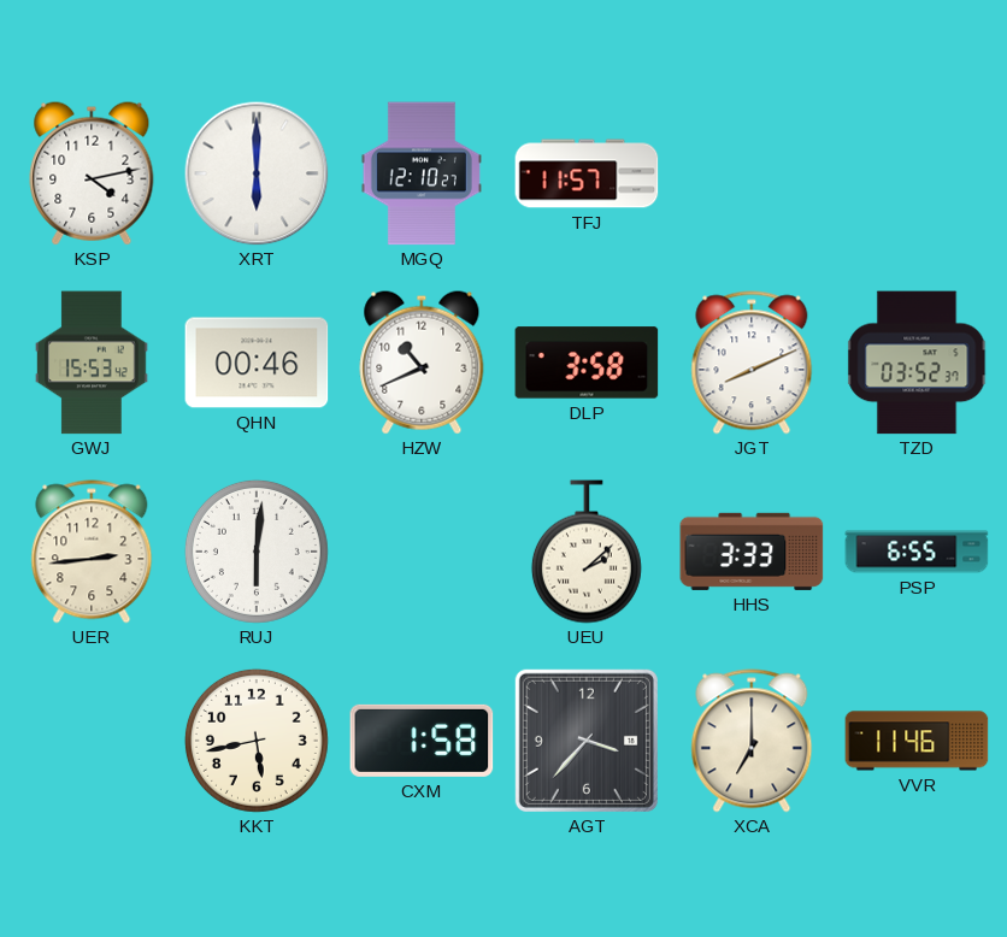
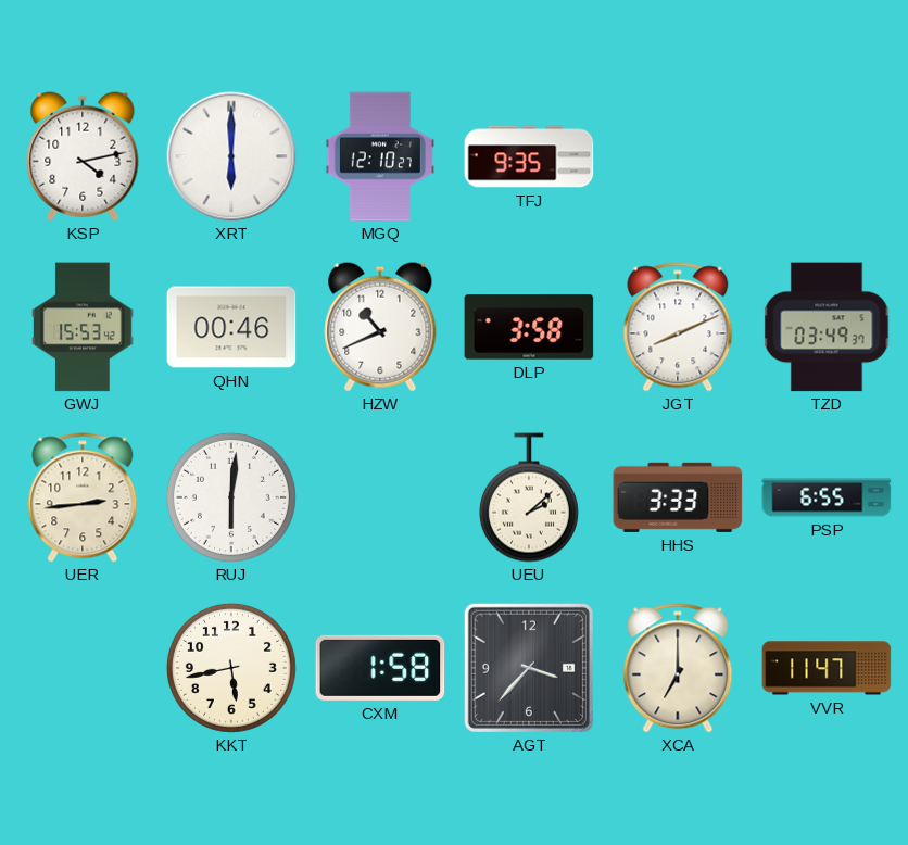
TFJ: 11:57 -> 9:35
TZD: 03:52 -> 03:49
VVR: 11:46 -> 11:47
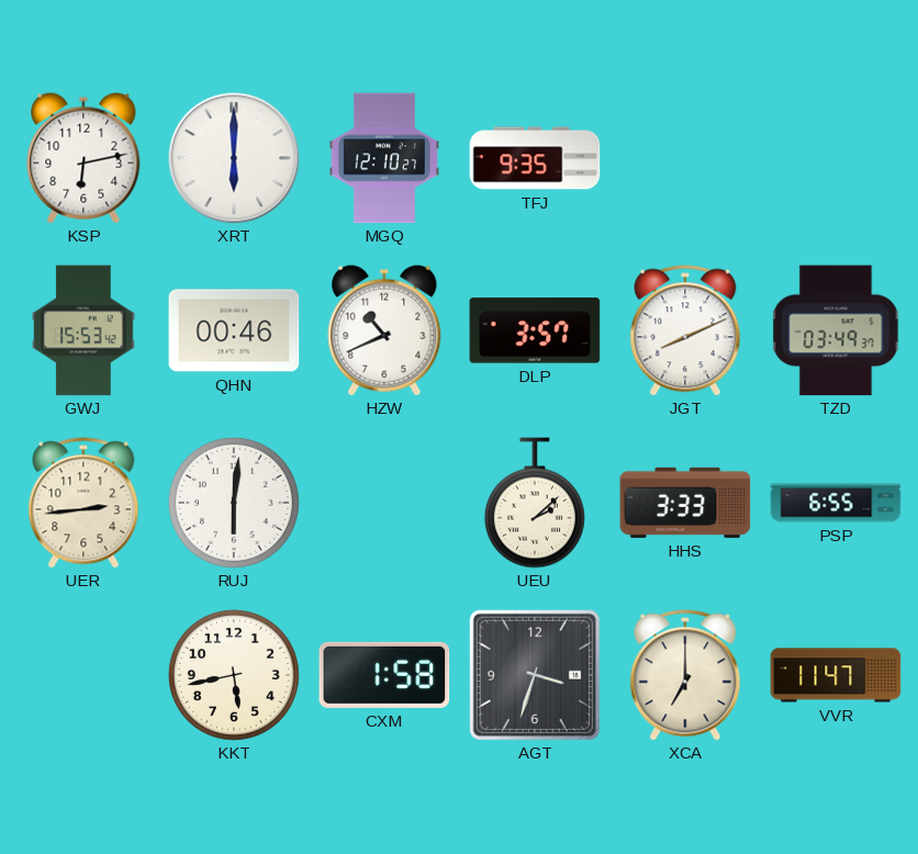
KSP: 4:13 -> 6:13
DLP: 3:58 -> 3:57
AGT: 3:37 -> 3:33
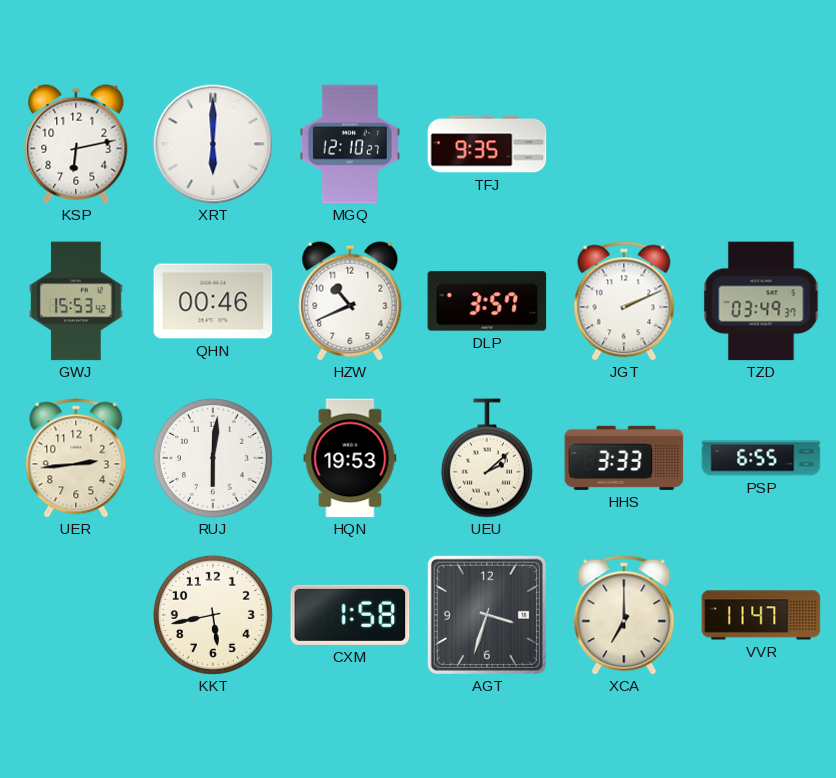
JGT: 8:11 -> 2:11
HQN: none -> 19:53
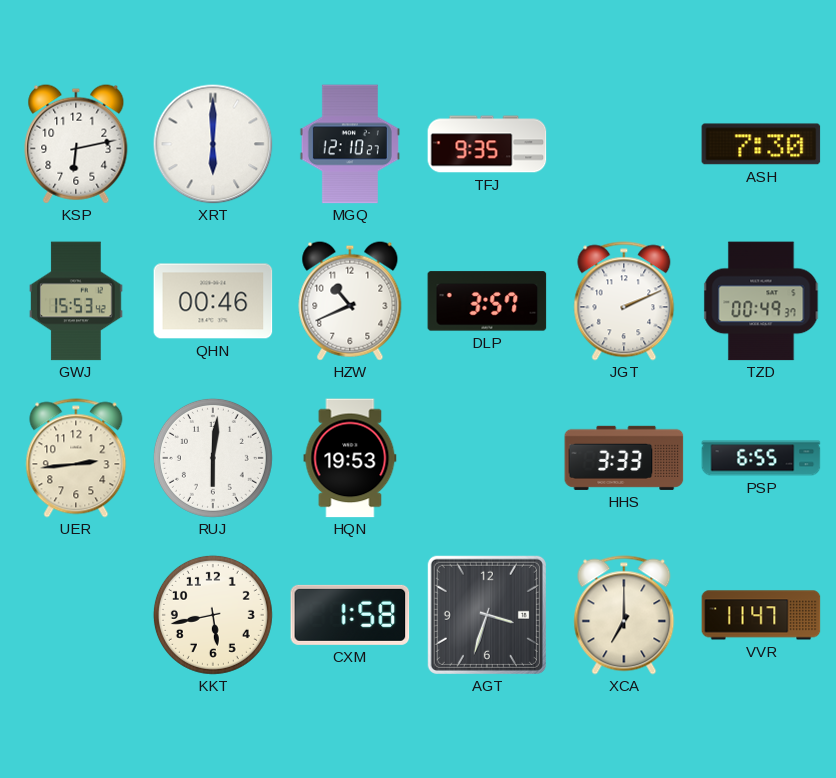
ASH: none -> 7:30
TZD: 03:49 -> 00:49
UEU: 2:08 -> none
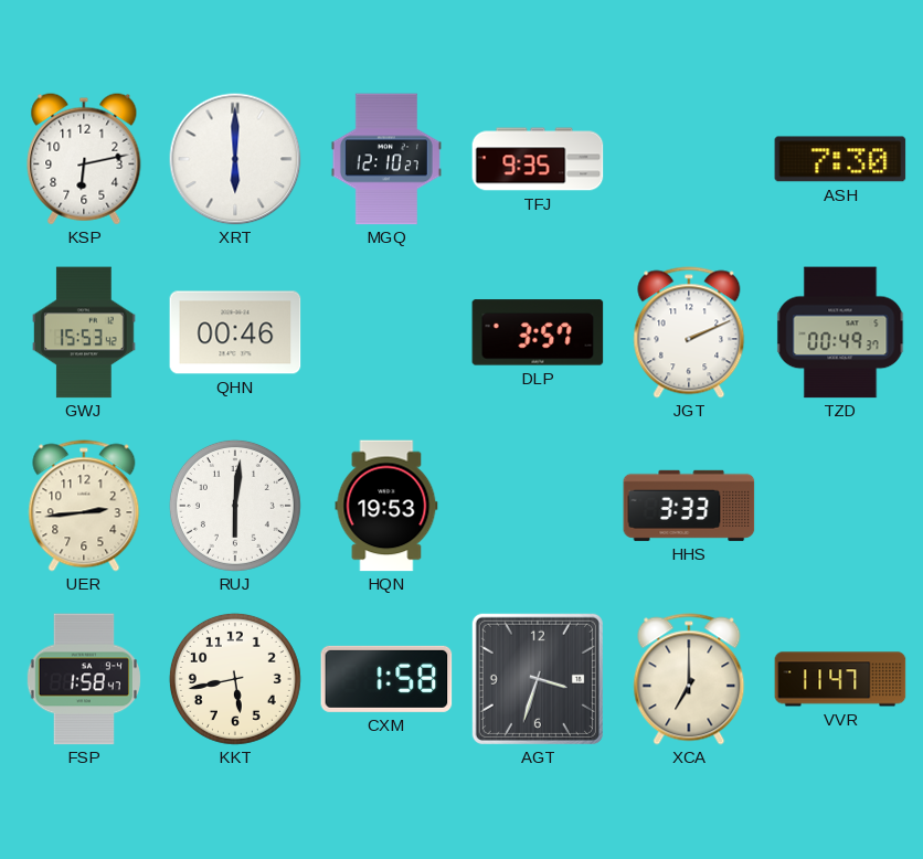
HZW: 10:41 -> none
PSP: 6:55 -> none
FSP: none -> 1:58
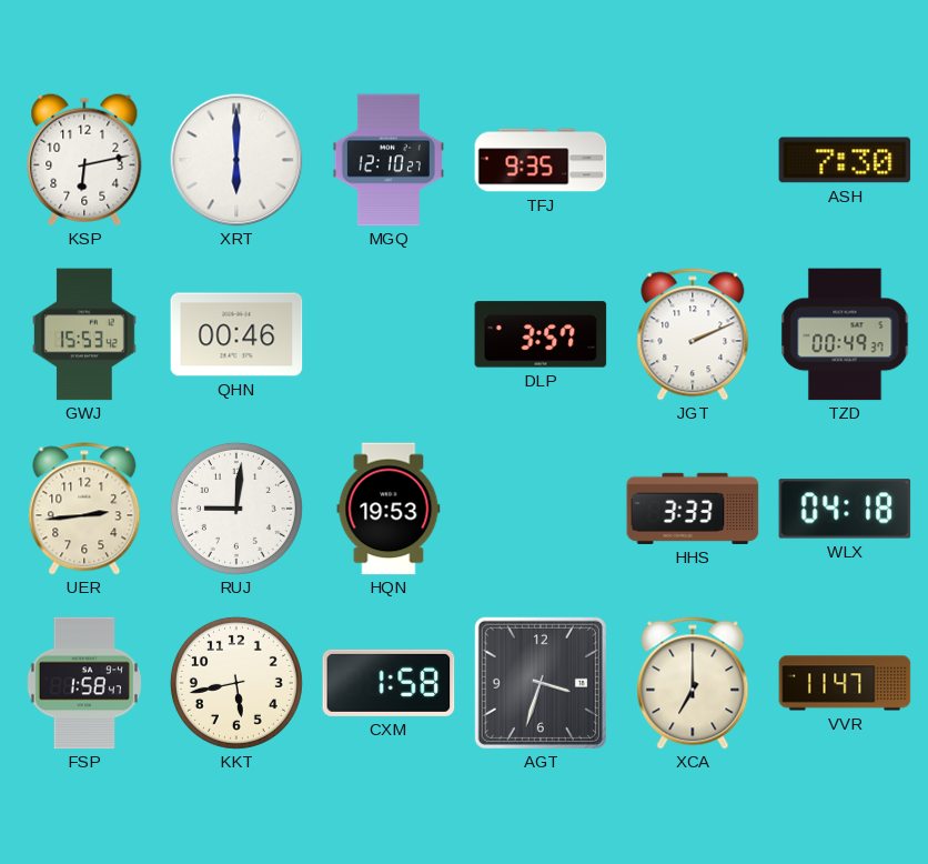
RUJ: 6:01 -> 9:01
WLX: none -> 04:18
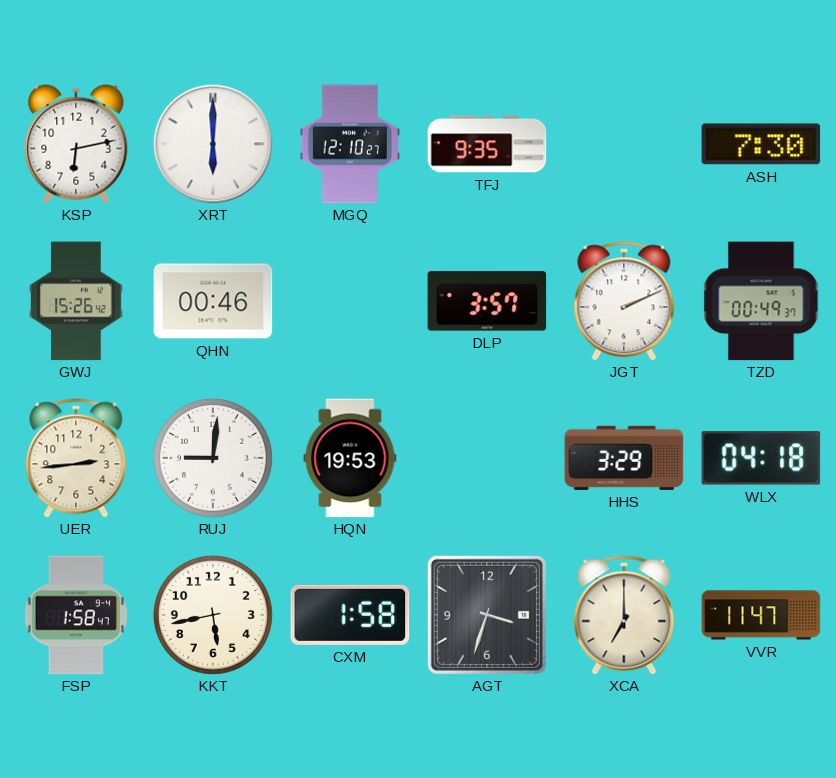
GWJ: 15:53 -> 15:26
HHS: 3:33 -> 3:29
